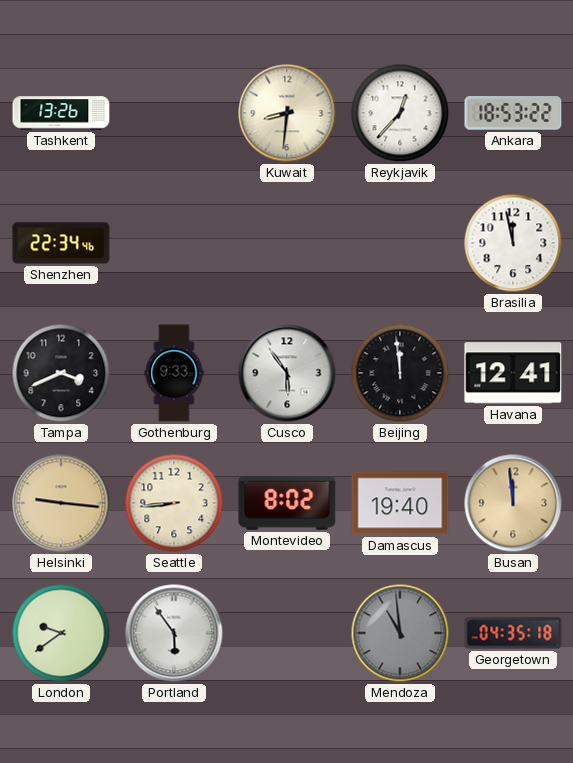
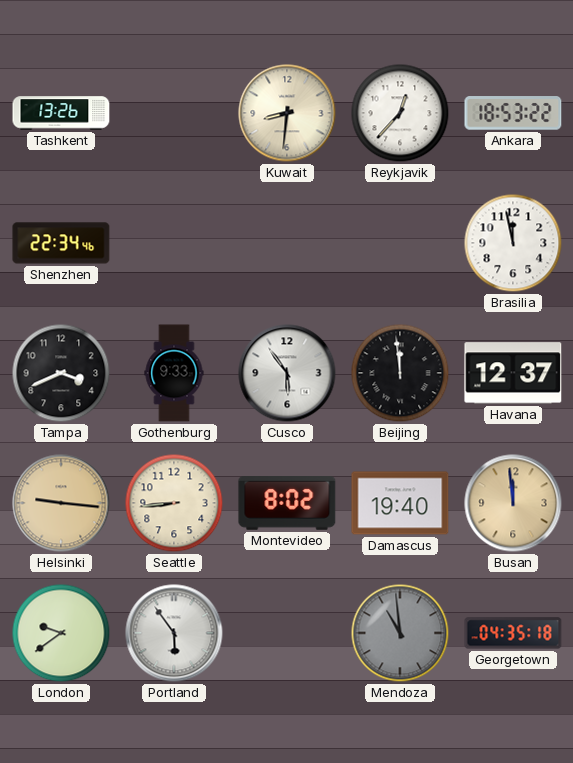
Havana: 12:41 -> 12:37
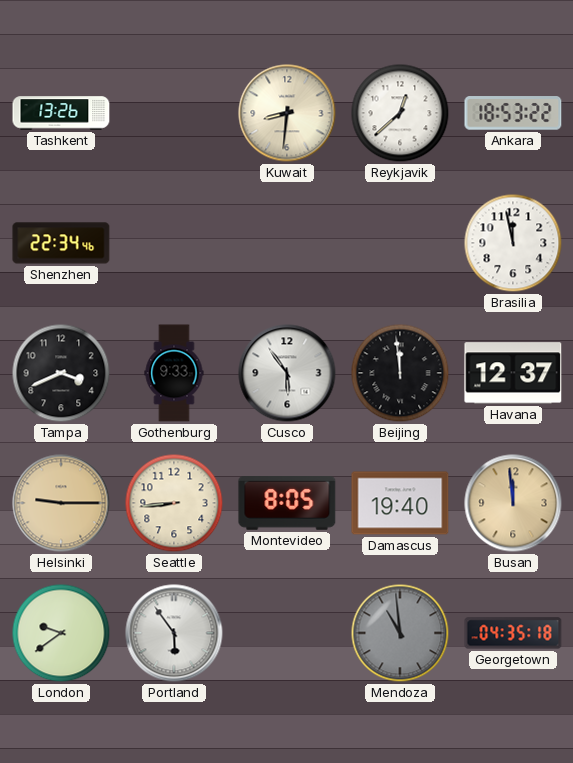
Reykjavik: 12:37 -> 12:38
Helsinki: 9:16 -> 9:15
Montevideo: 8:02 -> 8:05
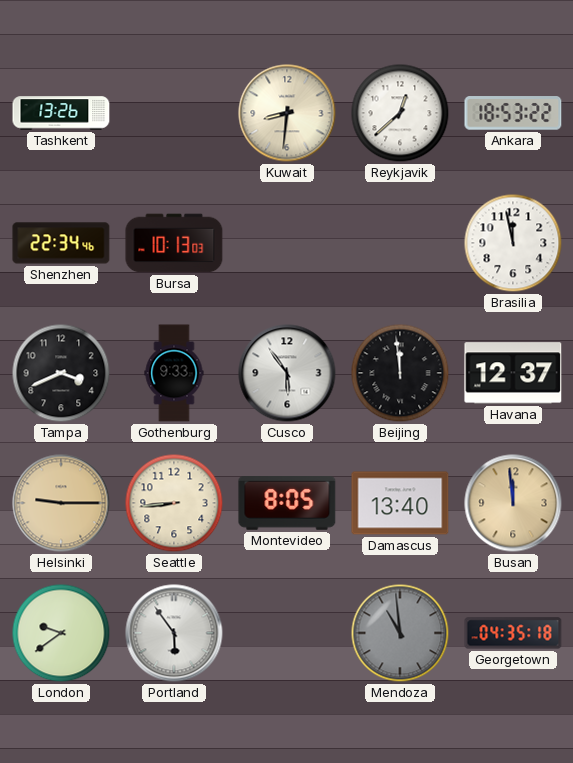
Bursa: none -> 10:13
Damascus: 19:40 -> 13:40
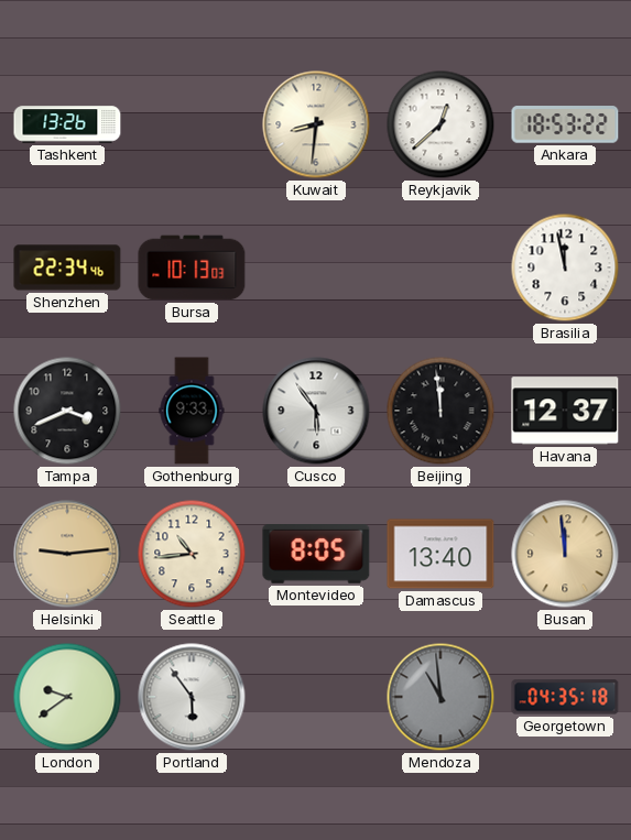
Helsinki: 9:15 -> 9:14
Seattle: 8:44 -> 10:44
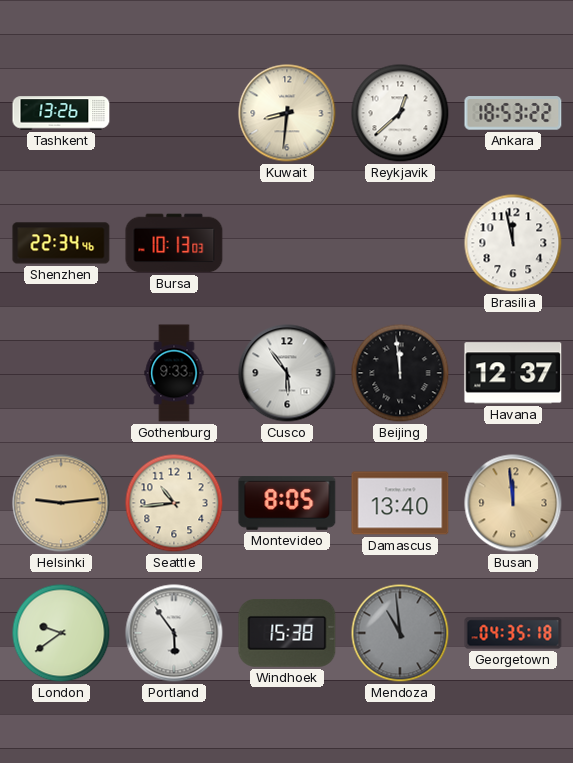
Tampa: 3:41 -> none
Windhoek: none -> 15:38
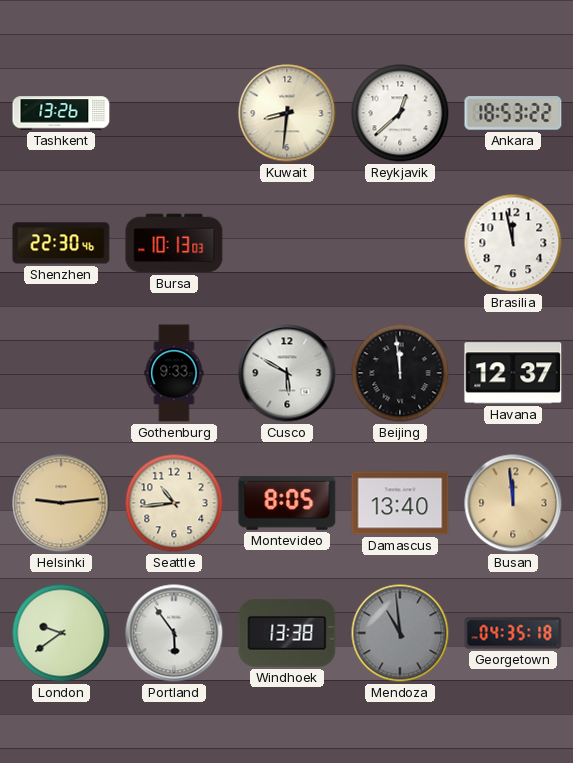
Shenzhen: 22:34 -> 22:30
Cusco: 5:54 -> 5:50
Windhoek: 15:38 -> 13:38
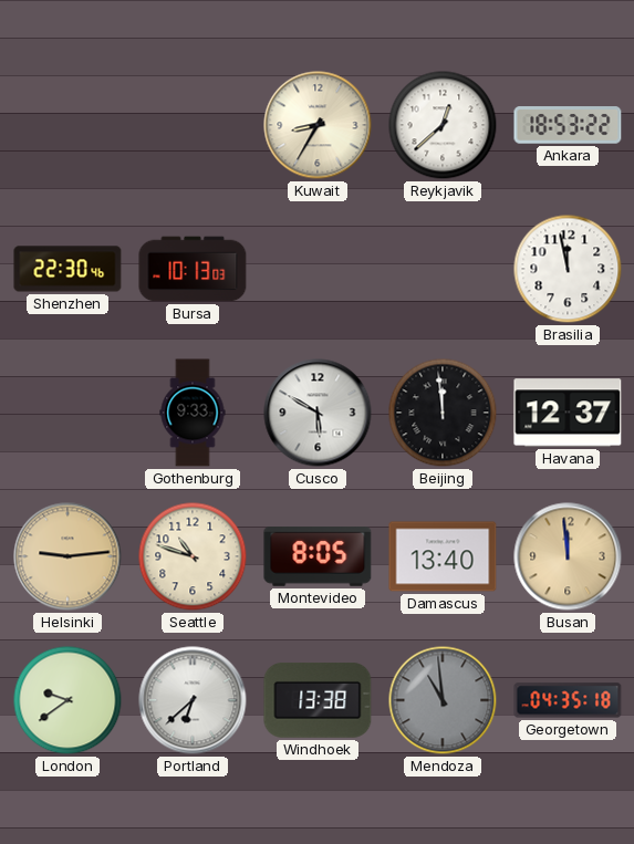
Tashkent: 13:26 -> none
Kuwait: 8:31 -> 8:35
Seattle: 10:44 -> 10:48
Portland: 5:54 -> 6:38
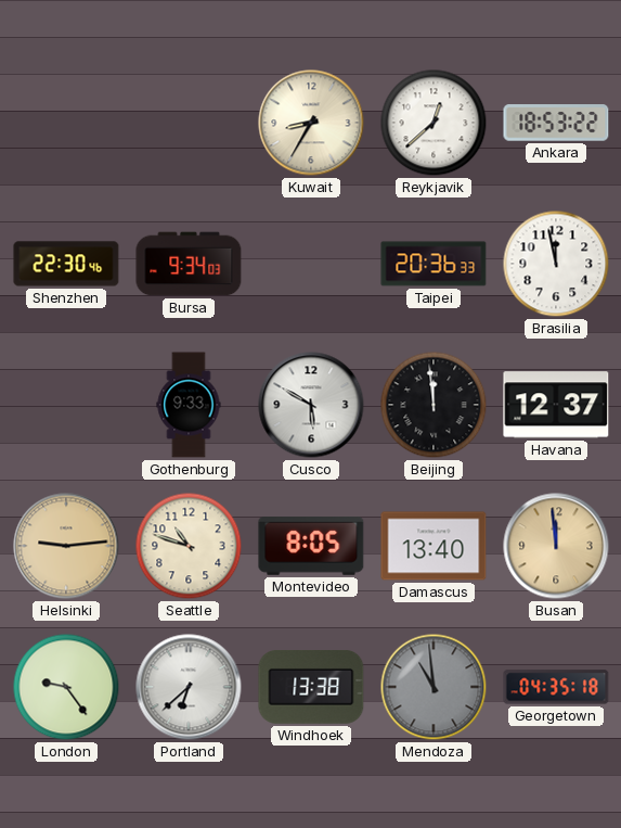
Bursa: 10:13 -> 9:34
Taipei: none -> 20:36
London: 9:39 -> 9:24
